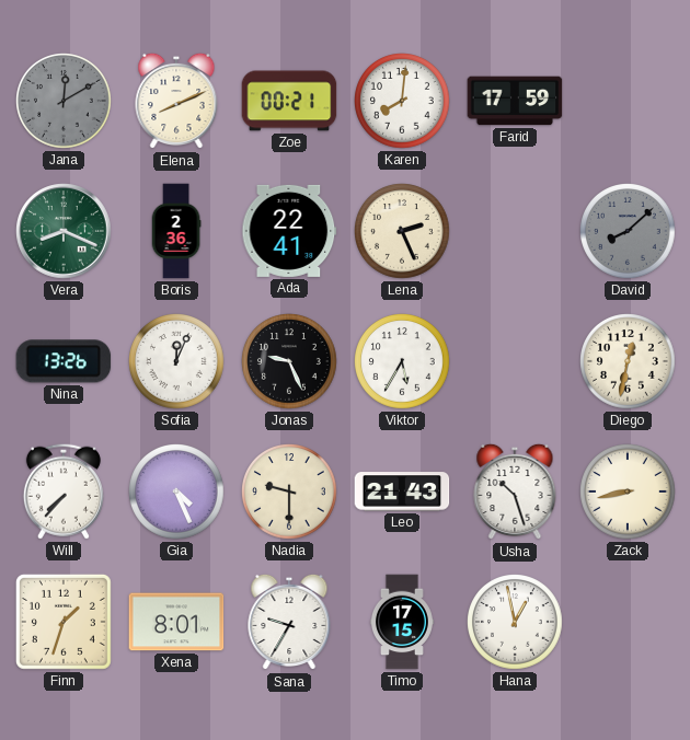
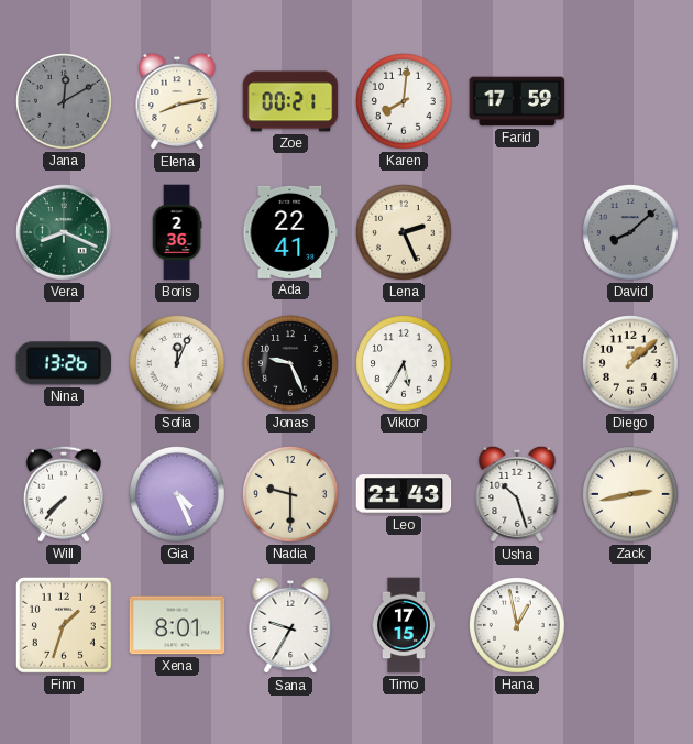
Elena: 8:11 -> 8:13
Diego: 12:32 -> 1:08
Zack: 8:43 -> 2:43
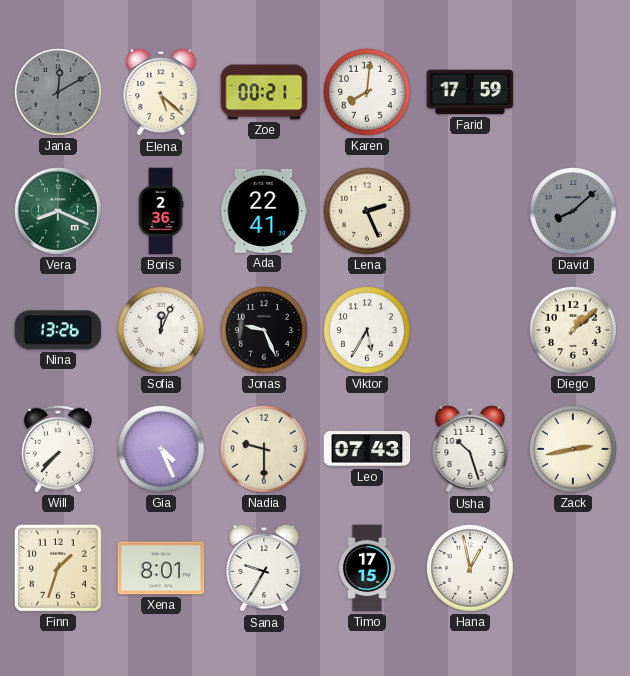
Elena: 8:13 -> 5:22
Leo: 21:43 -> 07:43
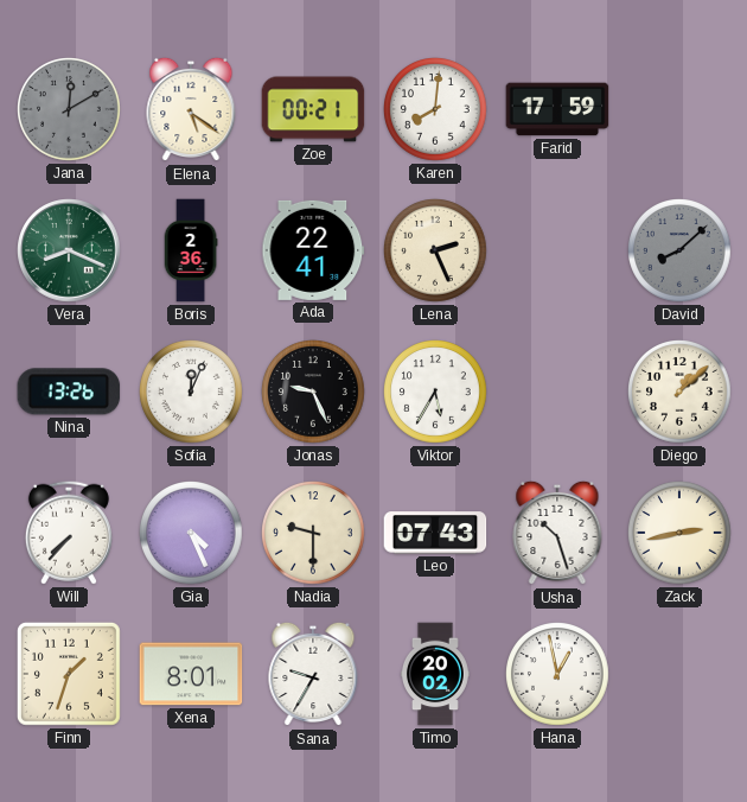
Elena: 5:22 -> 5:21
Timo: 17:15 -> 20:02
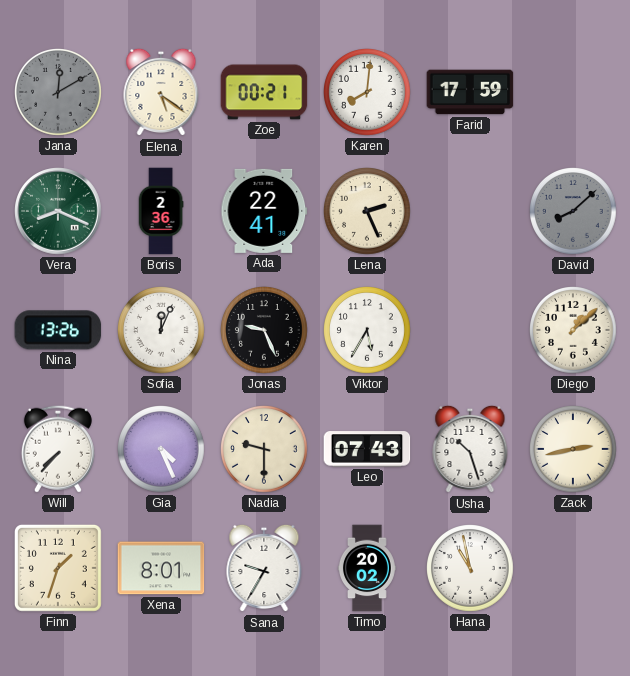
Hana: 12:58 -> 10:58
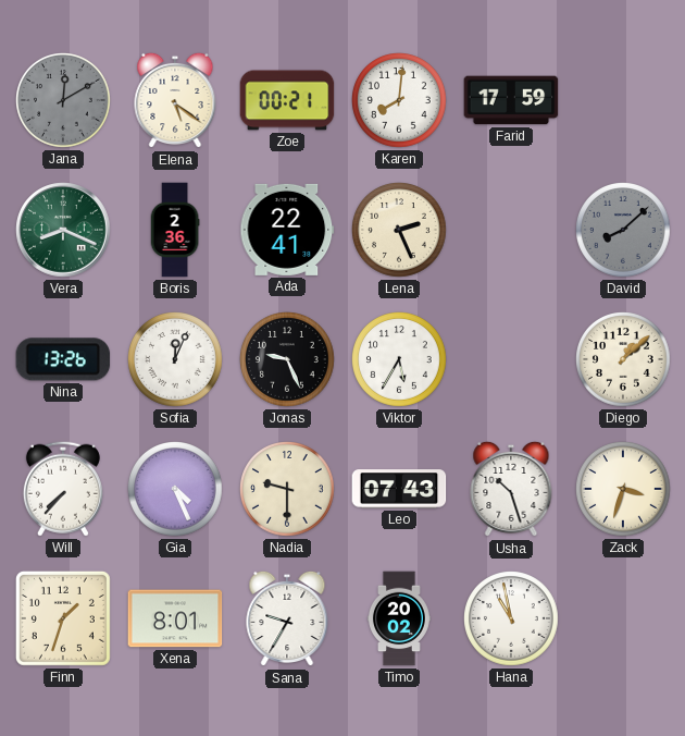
Zack: 2:43 -> 3:33
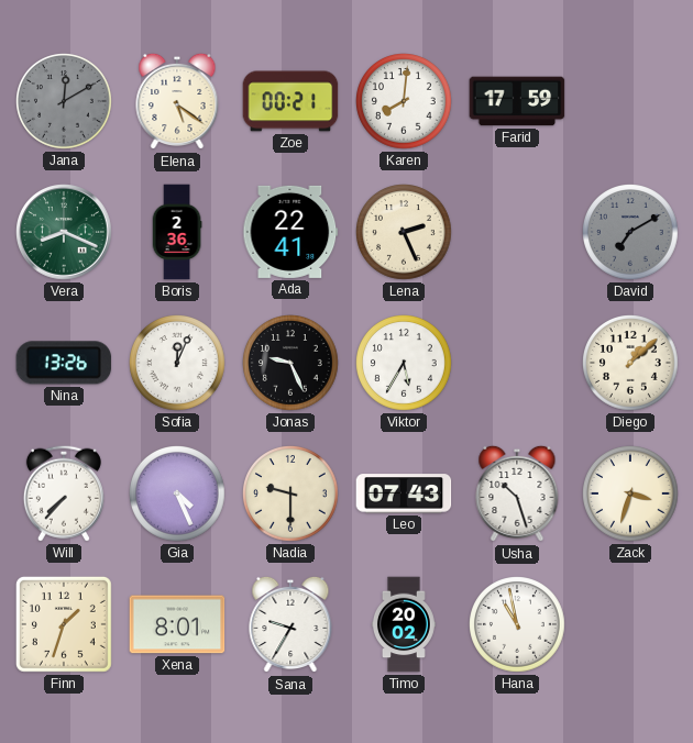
David: 8:08 -> 7:10
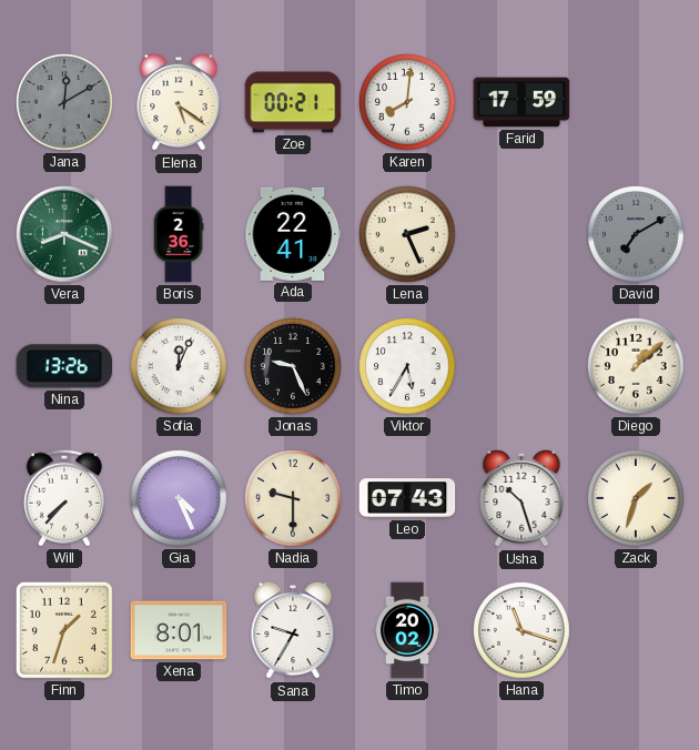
Zack: 3:33 -> 1:33
Hana: 10:58 -> 11:18
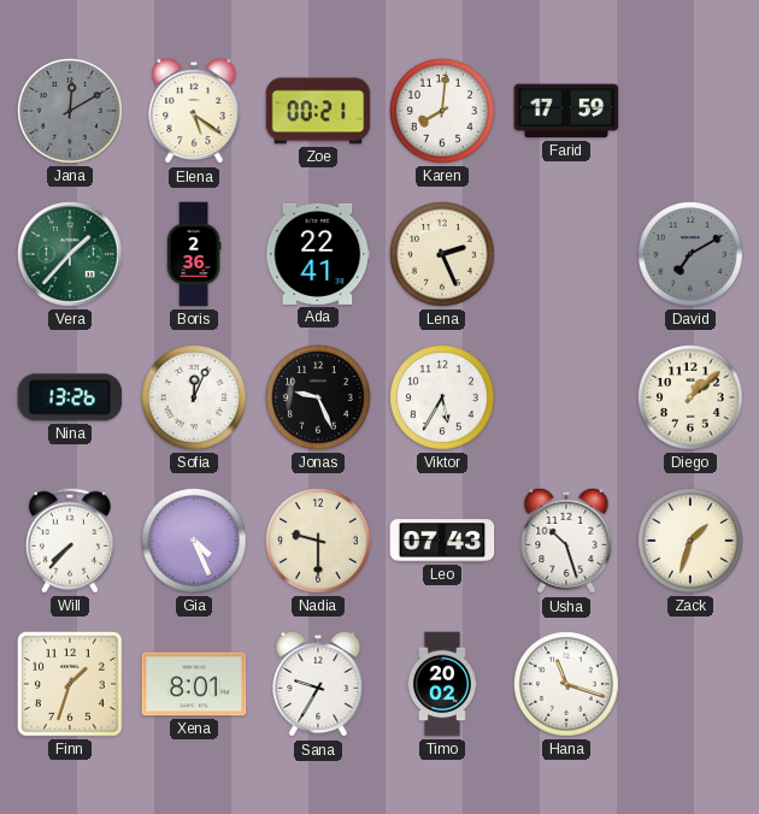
Vera: 8:19 -> 1:37
